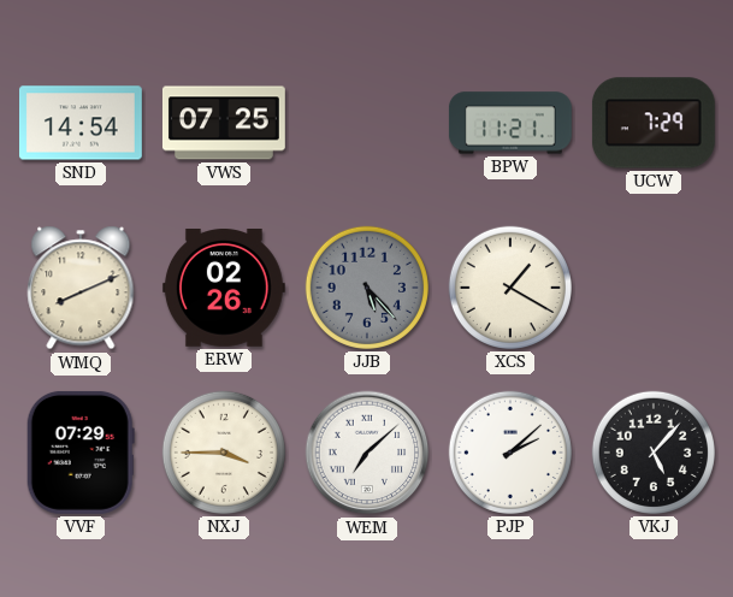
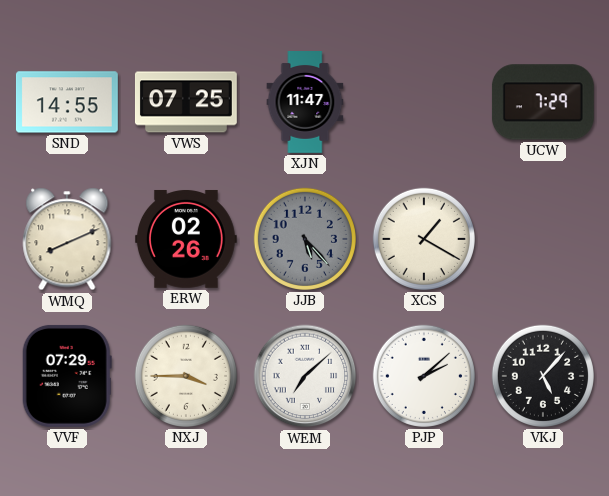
SND: 14:54 -> 14:55
XJN: none -> 11:47
BPW: 11:21 -> none
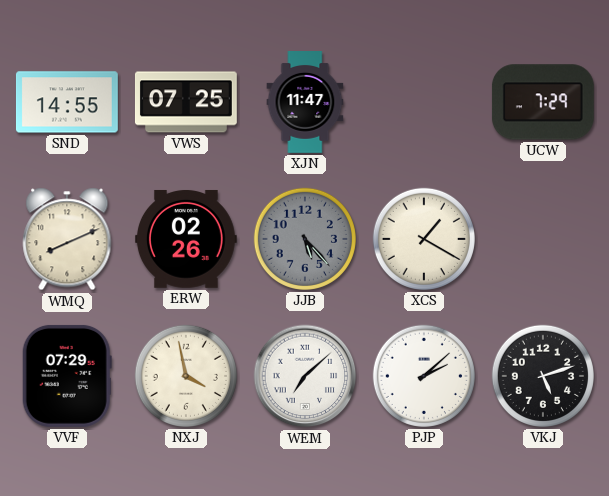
NXJ: 3:45 -> 3:58
VKJ: 5:07 -> 5:12
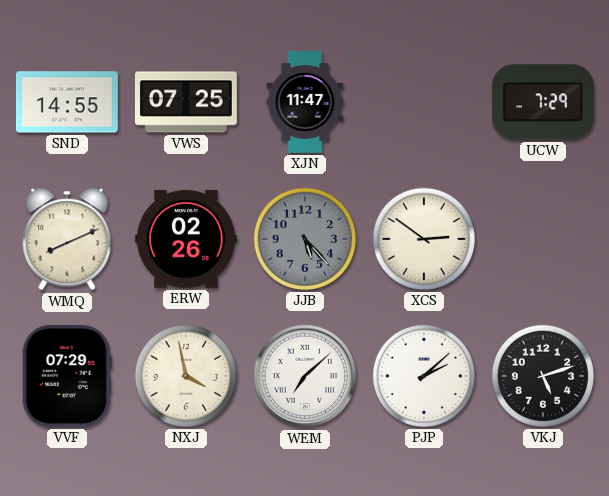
XCS: 1:20 -> 2:51
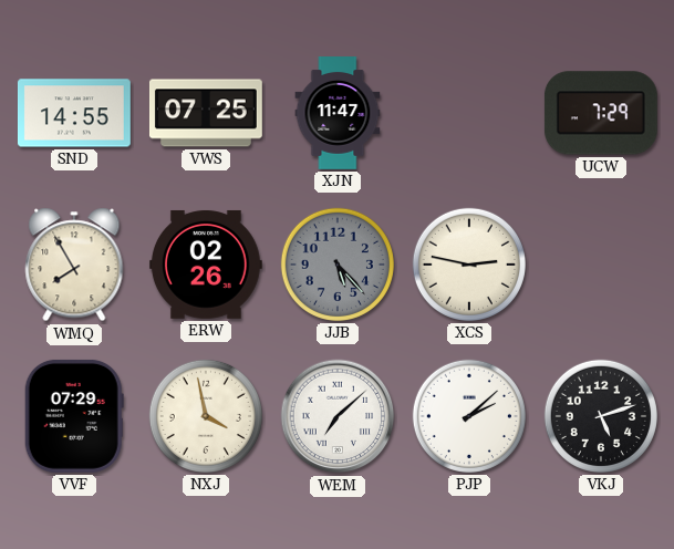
WMQ: 8:11 -> 7:55
XCS: 2:51 -> 2:47
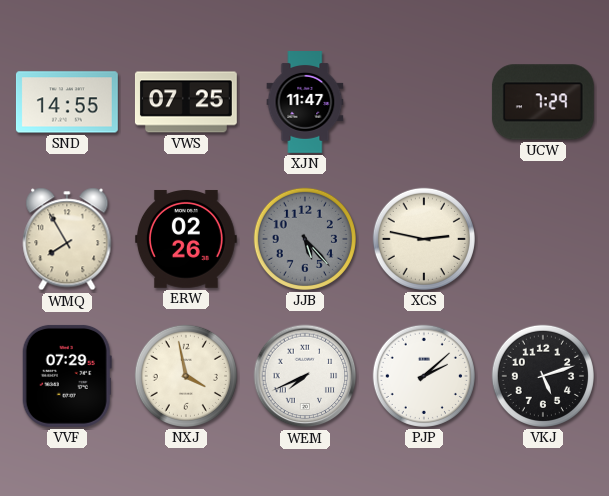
WEM: 7:08 -> 7:41
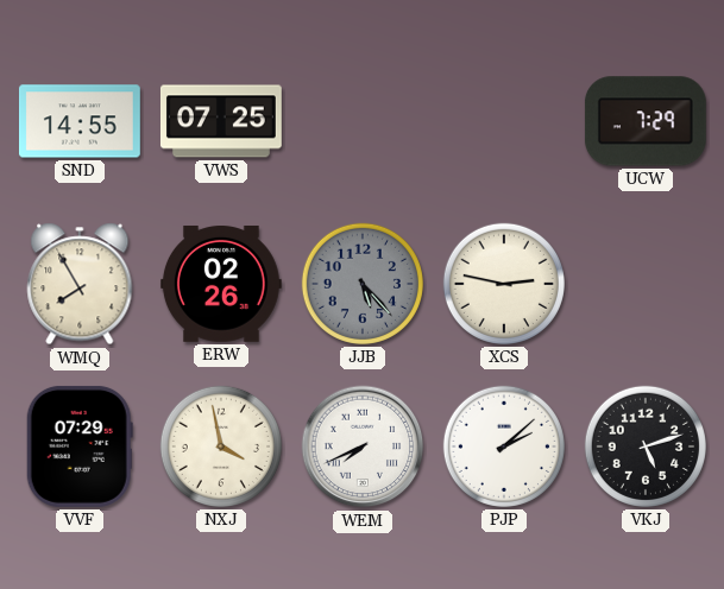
XJN: 11:47 -> none
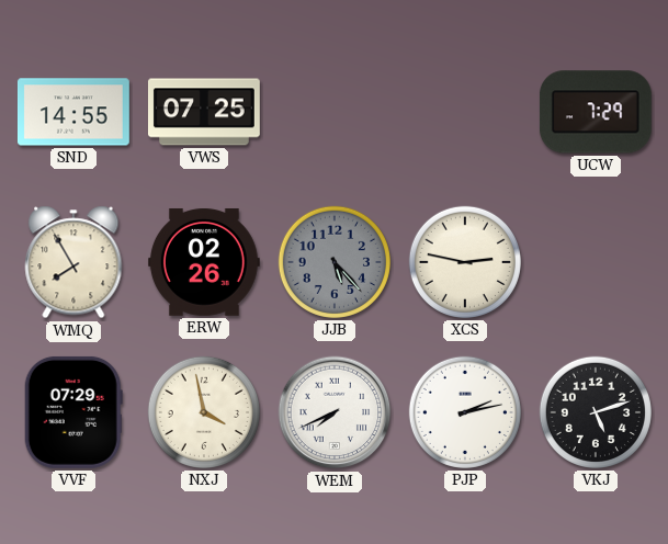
PJP: 2:08 -> 2:13
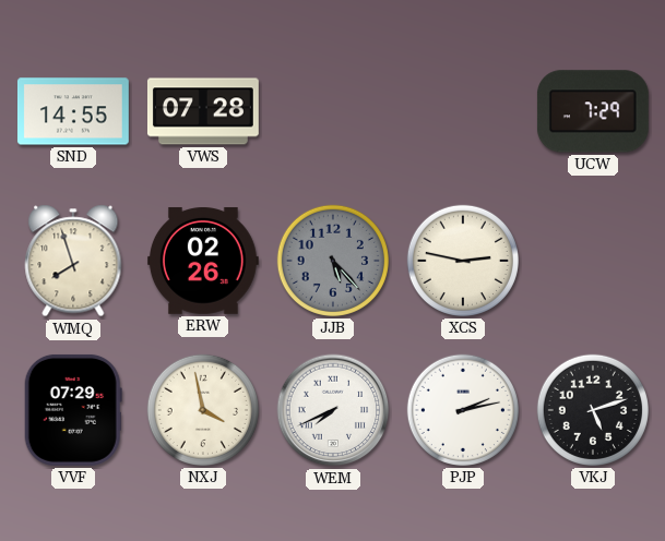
VWS: 07:25 -> 07:28
WMQ: 7:55 -> 7:57
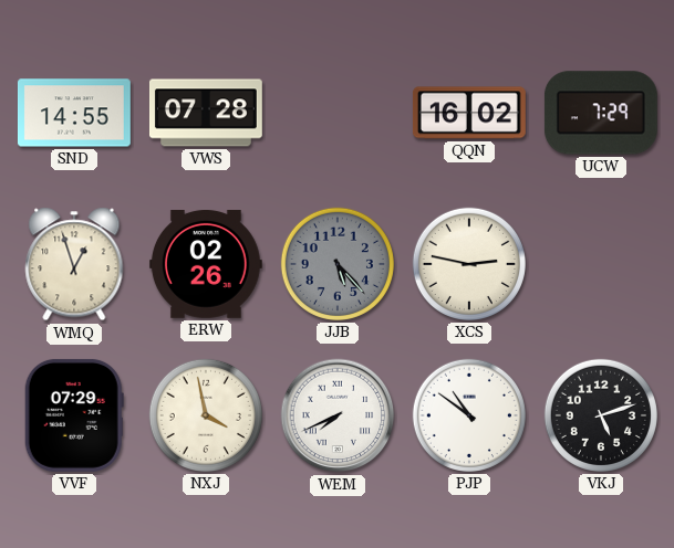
QQN: none -> 16:02
WMQ: 7:57 -> 12:57
PJP: 2:13 -> 10:51
